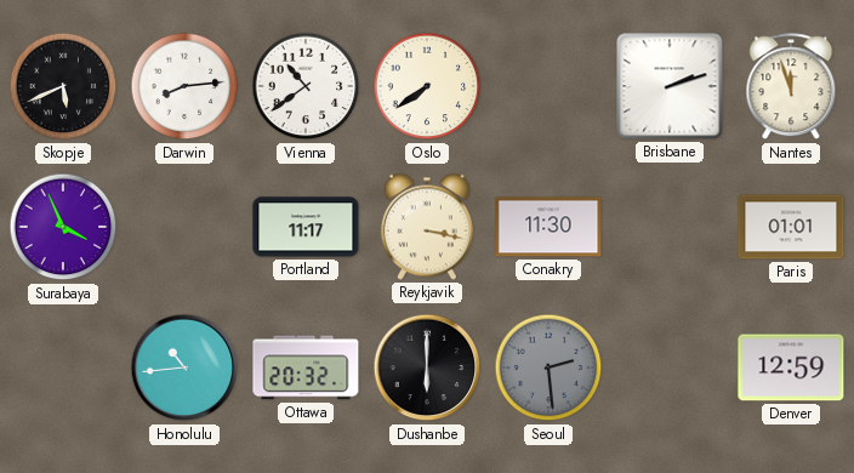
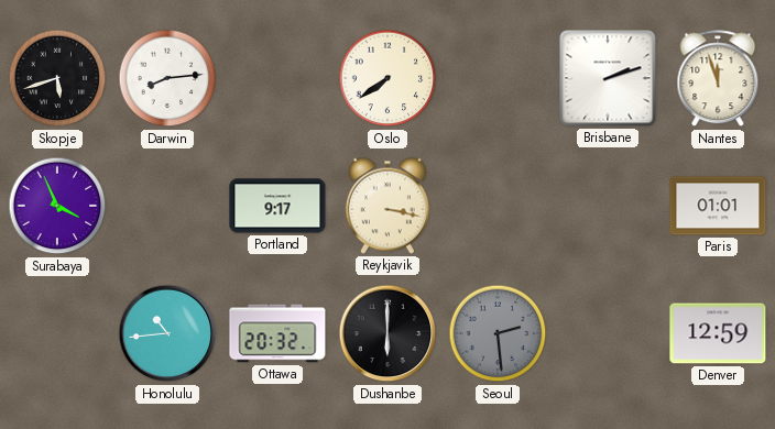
Skopje: 5:41 -> 5:42
Vienna: 10:39 -> none
Portland: 11:17 -> 9:17
Conakry: 11:30 -> none
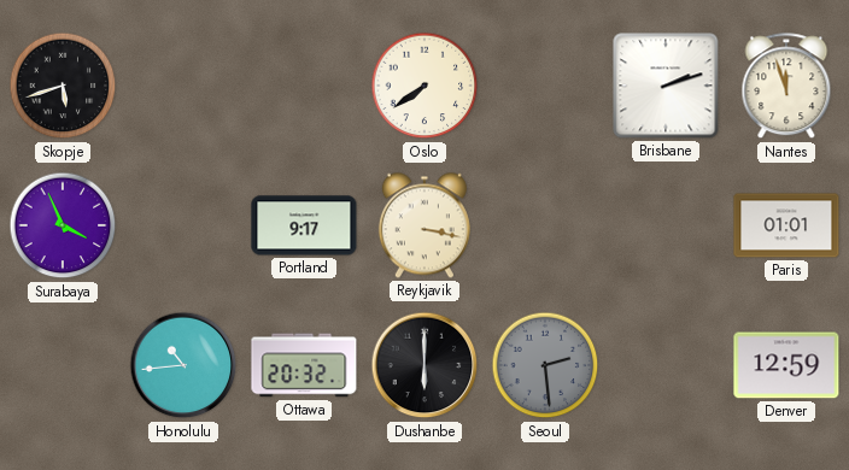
Darwin: 8:14 -> none
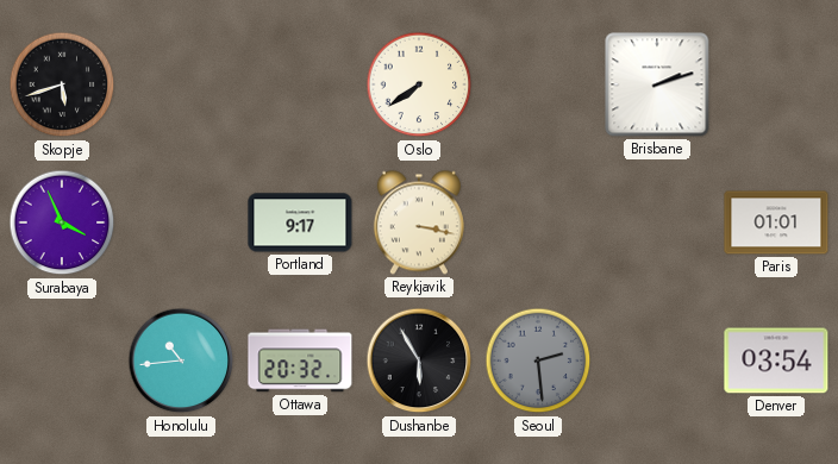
Nantes: 11:57 -> none
Dushanbe: 6:00 -> 5:55
Denver: 12:59 -> 03:54
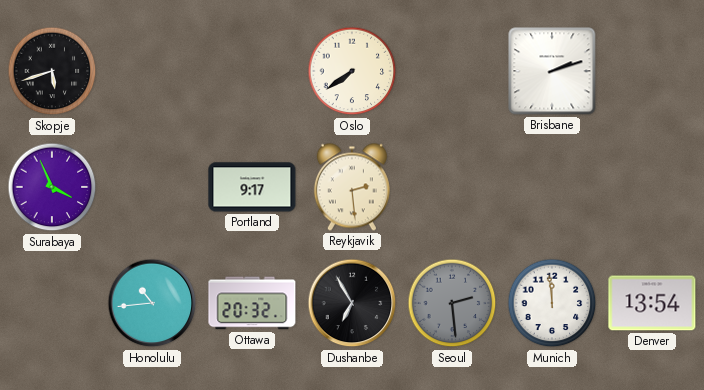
Reykjavik: 3:17 -> 2:29
Paris: 01:01 -> none
Dushanbe: 5:55 -> 6:55
Munich: none -> 11:59
Denver: 03:54 -> 13:54
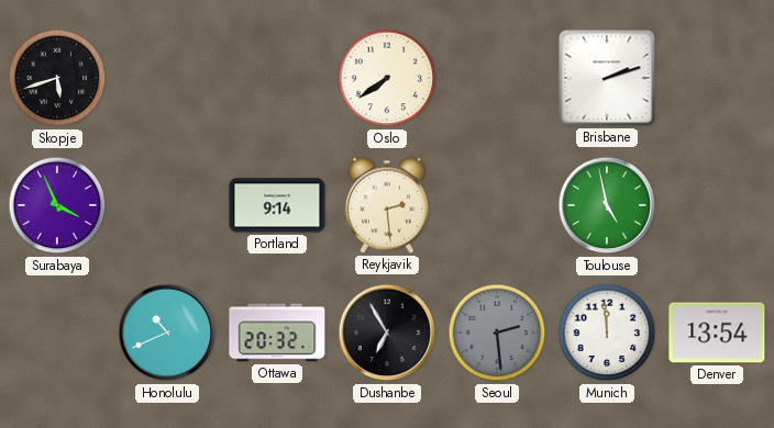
Portland: 9:17 -> 9:14
Toulouse: none -> 4:58
Honolulu: 10:44 -> 10:41
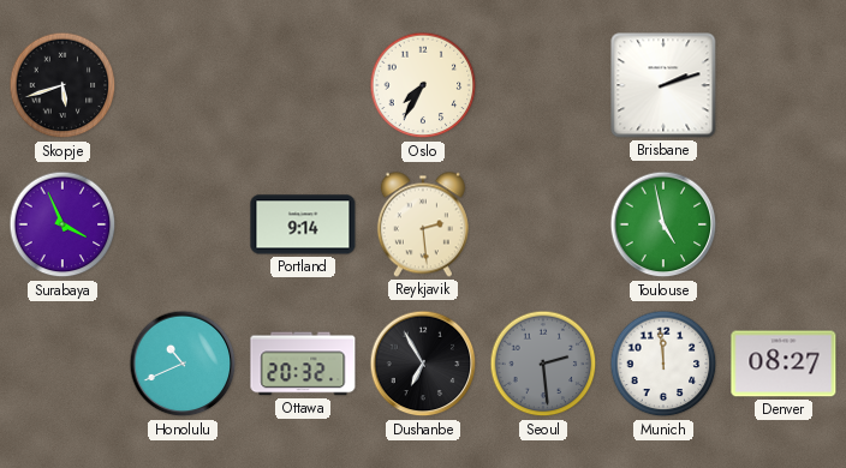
Oslo: 7:39 -> 7:35
Denver: 13:54 -> 08:27
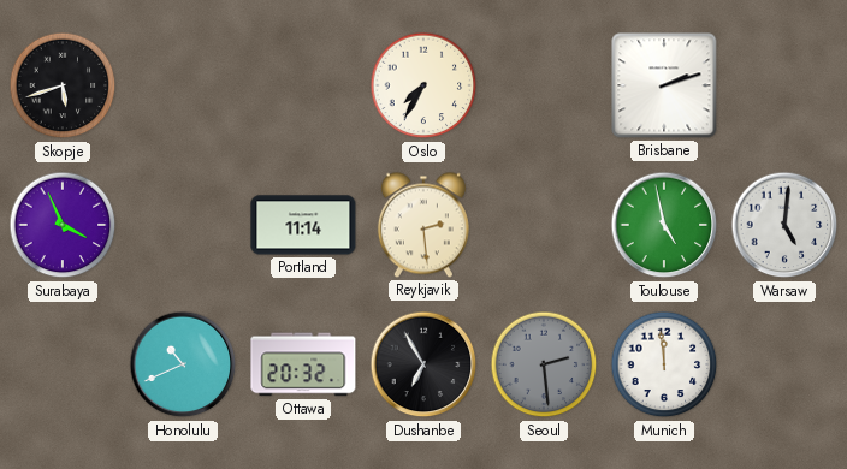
Portland: 9:14 -> 11:14
Warsaw: none -> 5:01
Denver: 08:27 -> none
